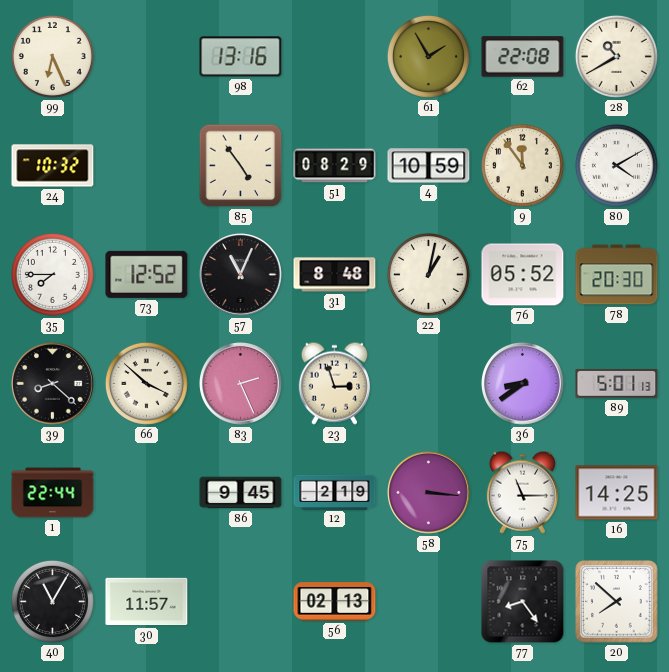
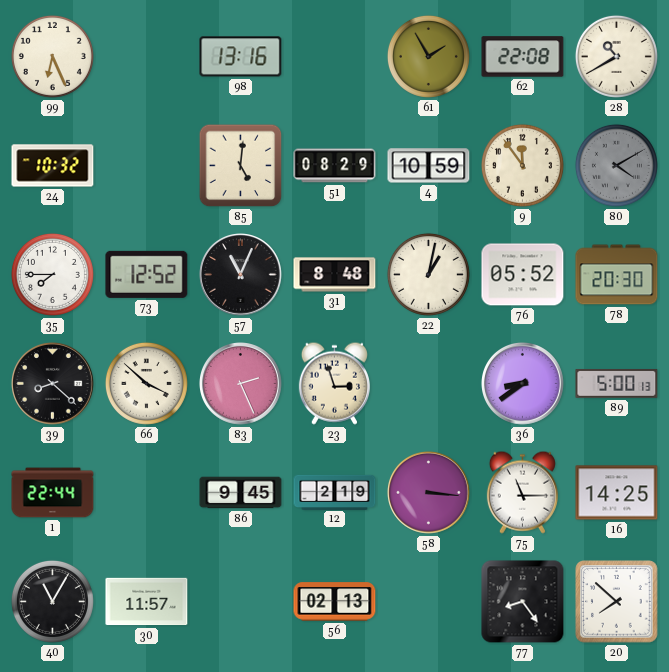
85: 4:54 -> 5:01
80 dial: white -> grey
89: 5:01 -> 5:00
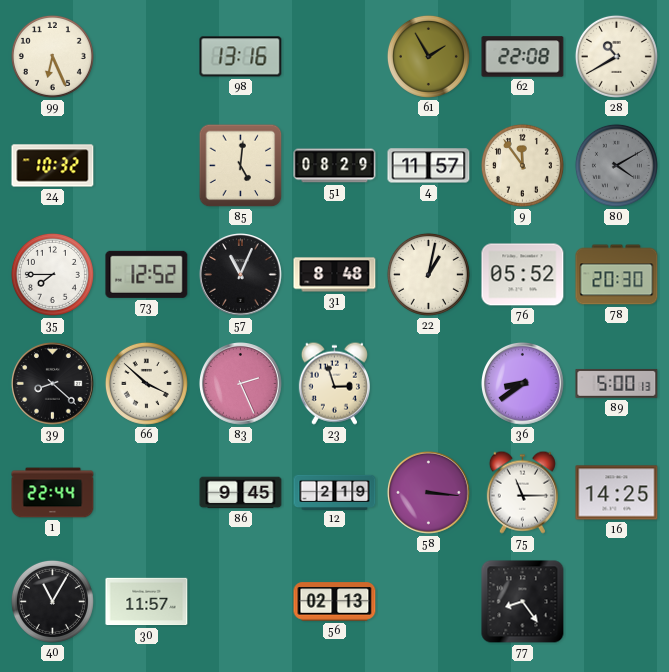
4: 10:59 -> 11:57
20: 7:52 -> none
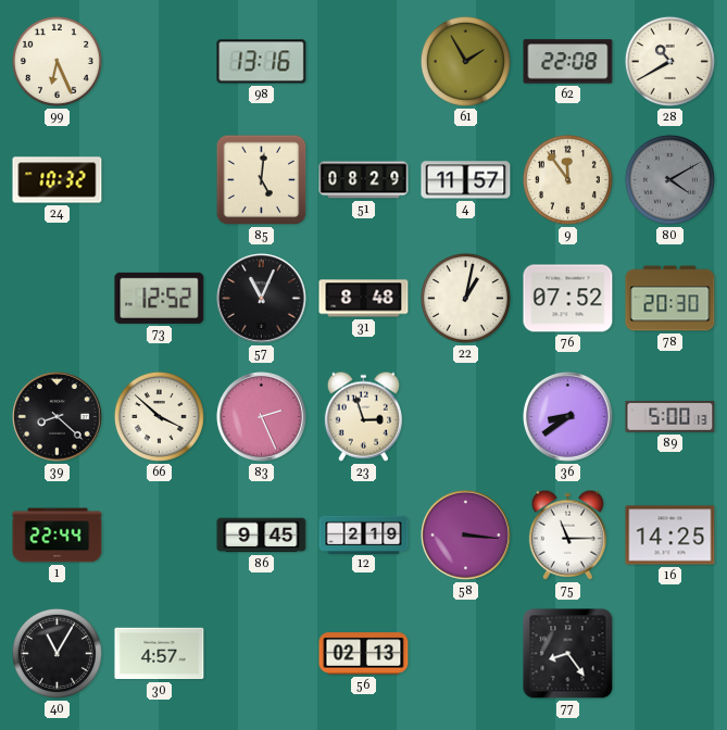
35: 7:45 -> none
76: 05:52 -> 07:52
30: 11:57 -> 4:57
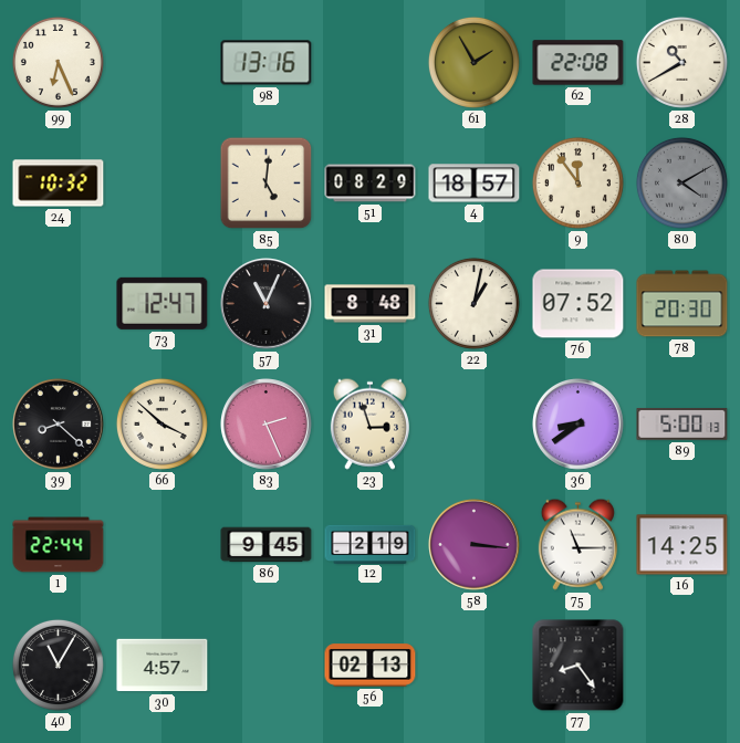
4: 11:57 -> 18:57
73: 12:52 -> 12:47
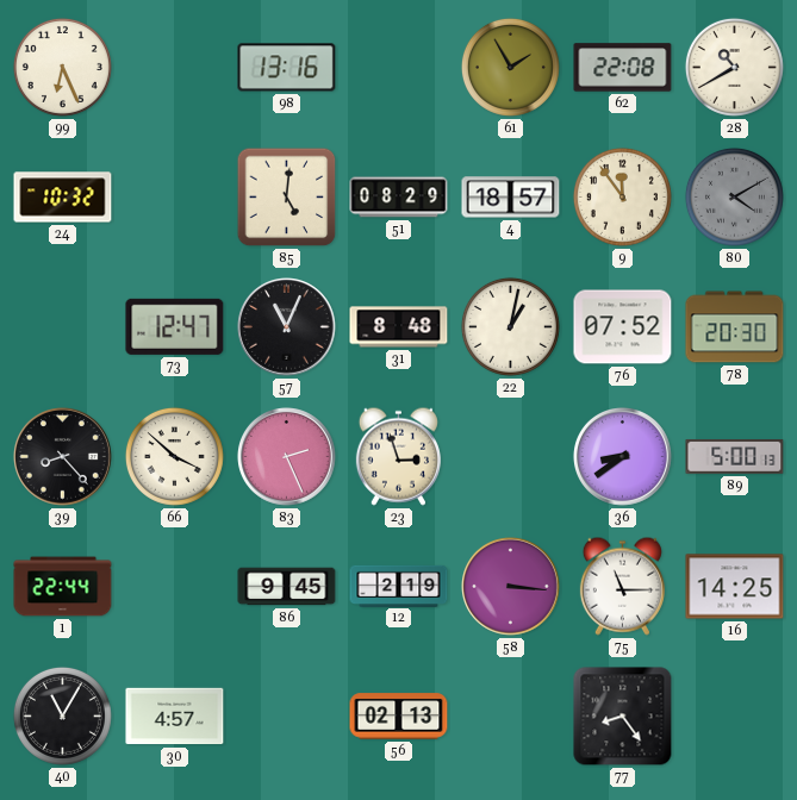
39: 8:22 -> 8:23
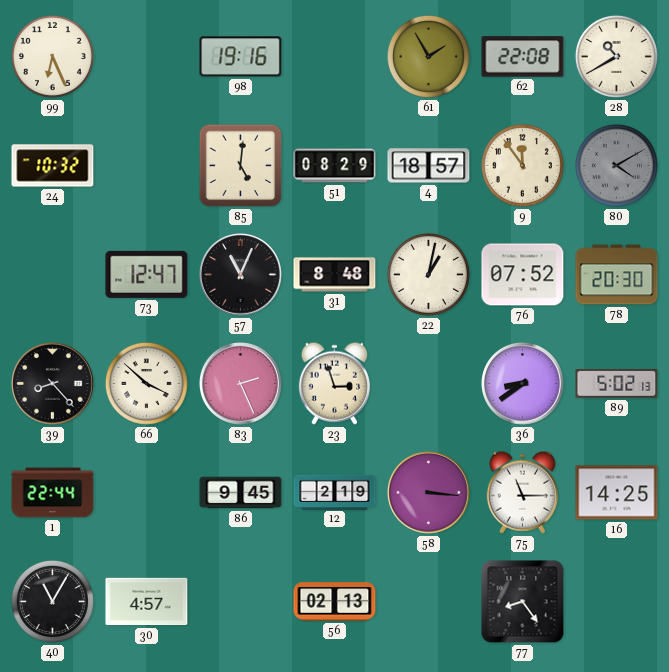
98: 13:16 -> 19:16
89: 5:00 -> 5:02
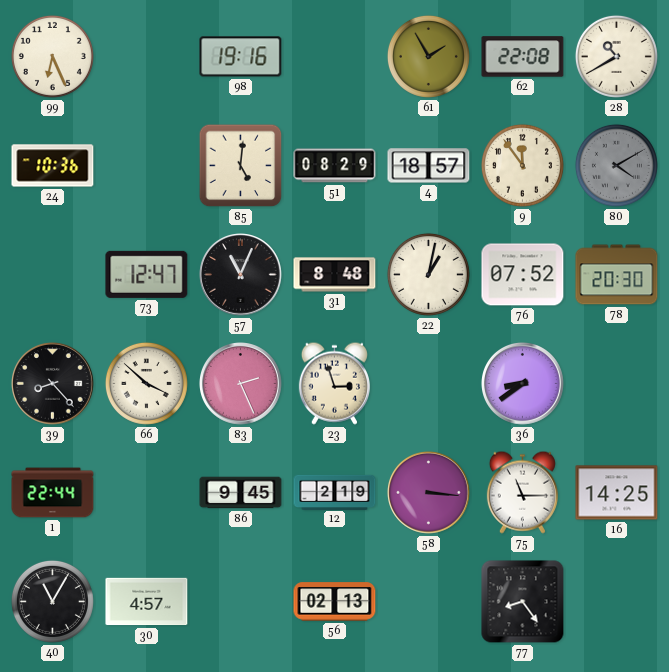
24: 10:32 -> 10:36
89: 5:02 -> none
